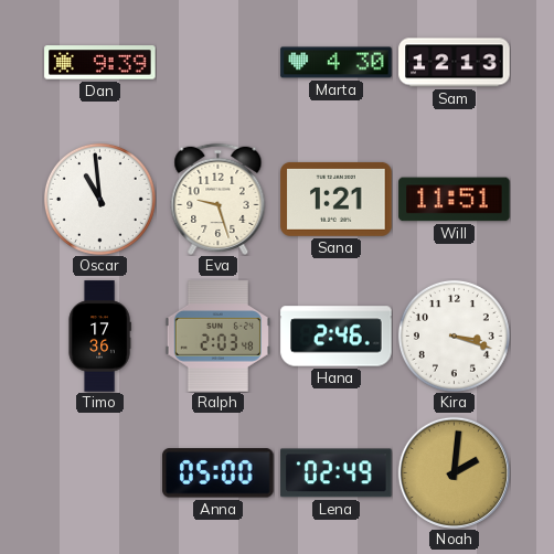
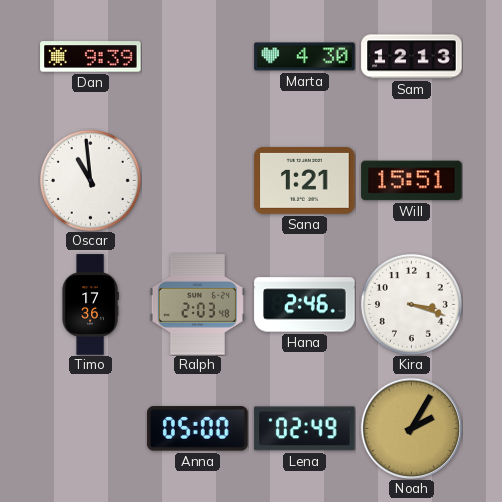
Eva: 9:27 -> none
Will: 11:51 -> 15:51
Noah: 2:01 -> 2:05
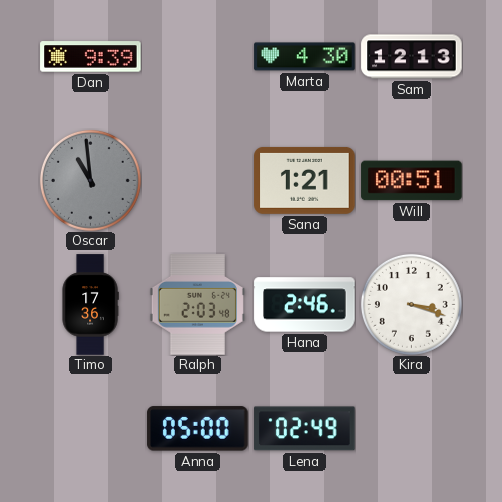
Oscar dial: white -> grey
Will: 15:51 -> 00:51
Noah: 2:05 -> none
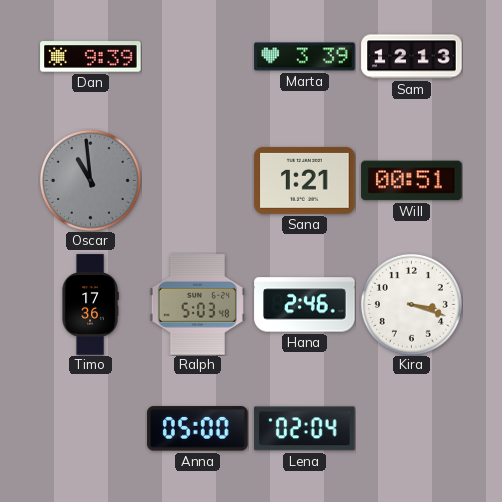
Marta: 4:30 -> 3:39
Ralph: 2:03 -> 5:03
Lena: 02:49 -> 02:04
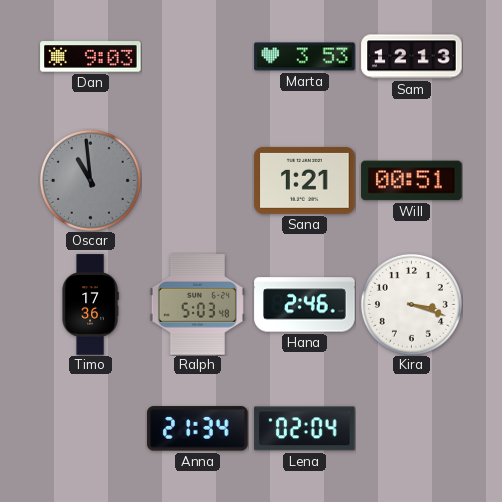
Dan: 9:39 -> 9:03
Marta: 3:39 -> 3:53
Anna: 05:00 -> 21:34
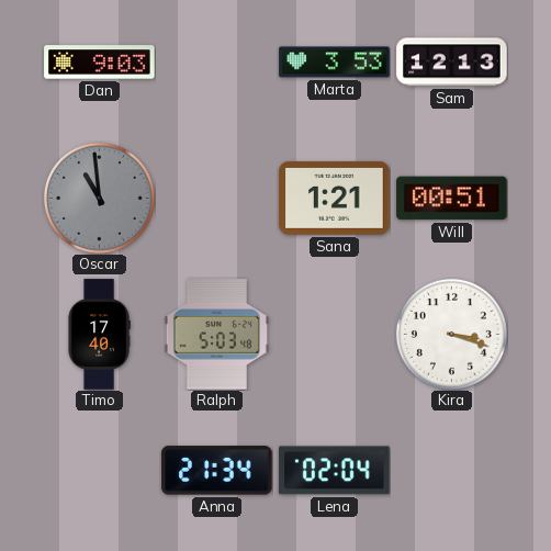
Timo: 17:36 -> 17:40
Hana: 2:46 -> none
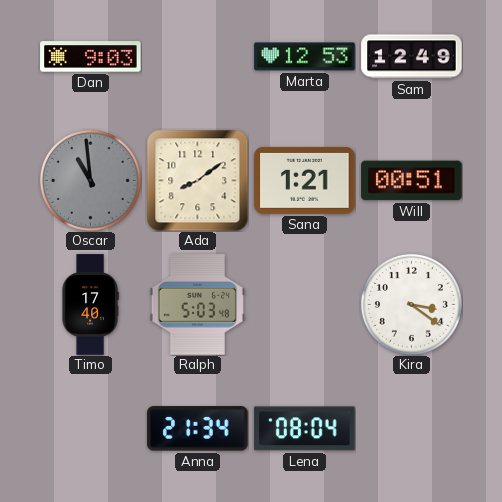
Marta: 3:53 -> 12:53
Sam: 12:13 -> 12:49
Ada: none -> 8:09
Kira: 3:18 -> 3:21
Lena: 02:04 -> 08:04
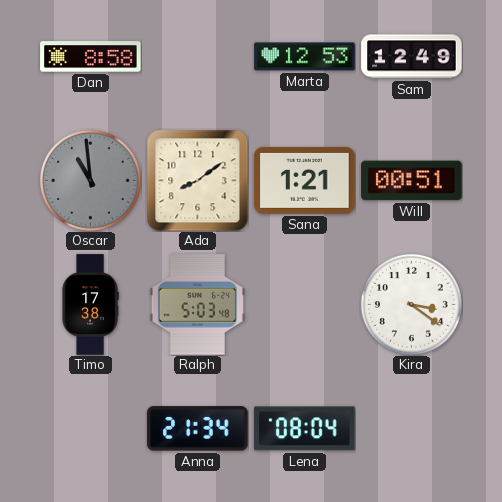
Dan: 9:03 -> 8:58
Timo: 17:40 -> 17:38
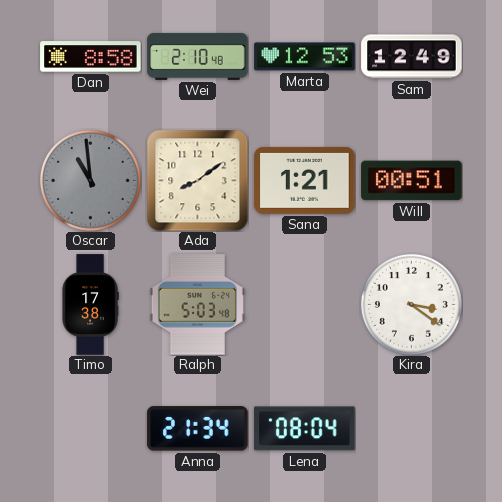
Wei: none -> 2:10
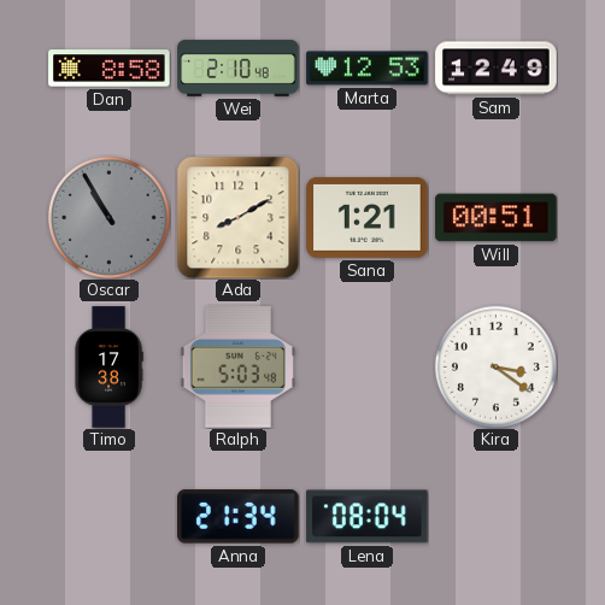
Oscar: 10:59 -> 10:55
Ada: 8:09 -> 8:10
